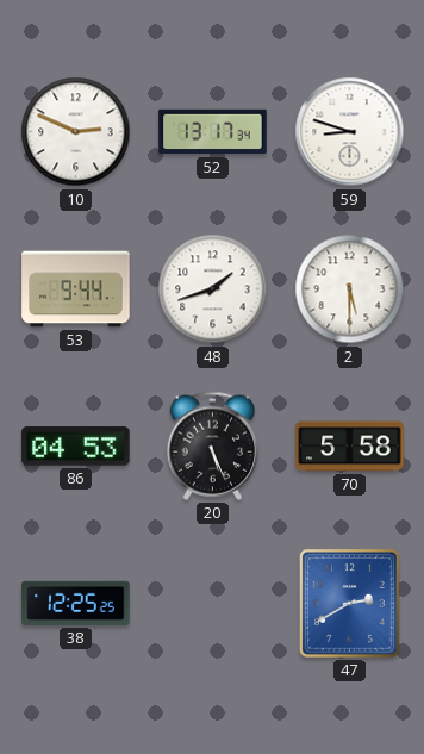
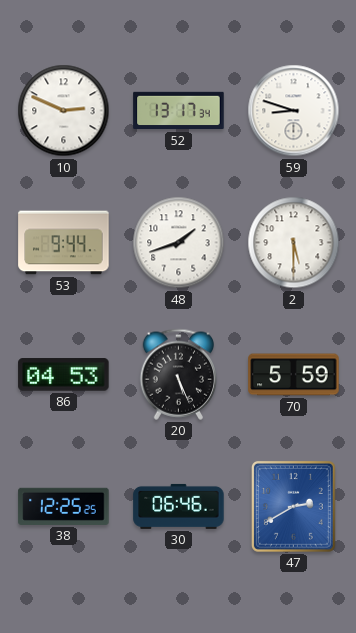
70: 5:58 -> 5:59
30: none -> 06:46
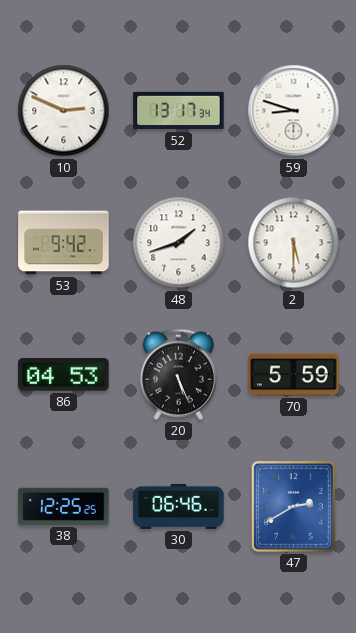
53: 9:44 -> 9:42
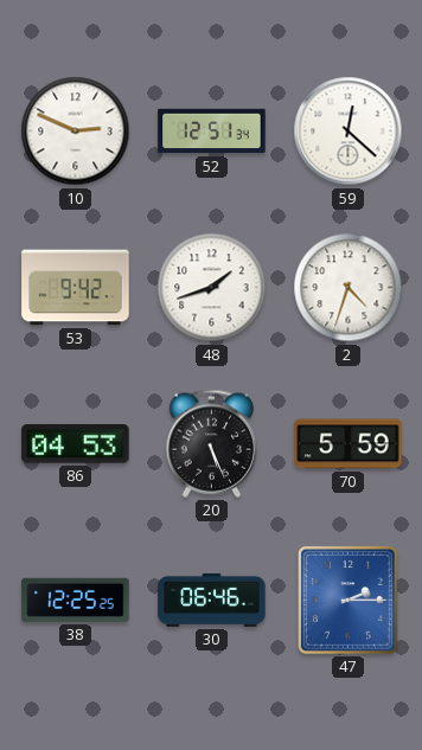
52: 13:17 -> 12:51
59: 8:48 -> 12:22
2: 5:30 -> 4:33
47: 2:40 -> 2:15
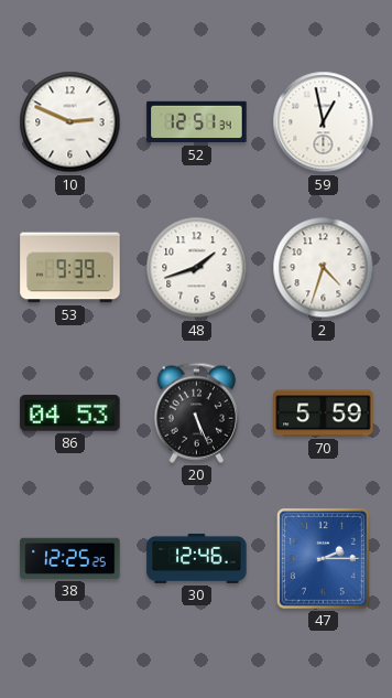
59: 12:22 -> 12:58
53: 9:42 -> 9:39
30: 06:46 -> 12:46
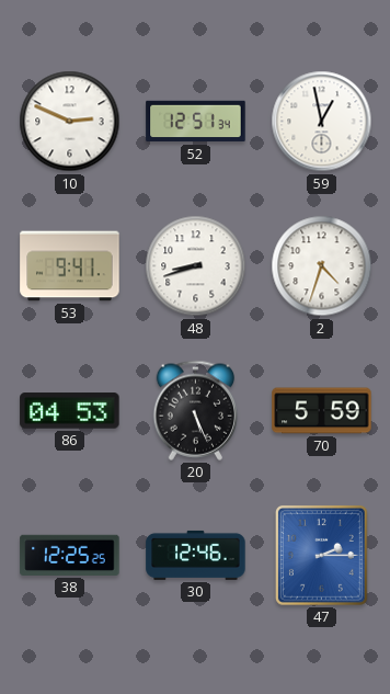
53: 9:39 -> 9:41
48: 1:42 -> 8:42
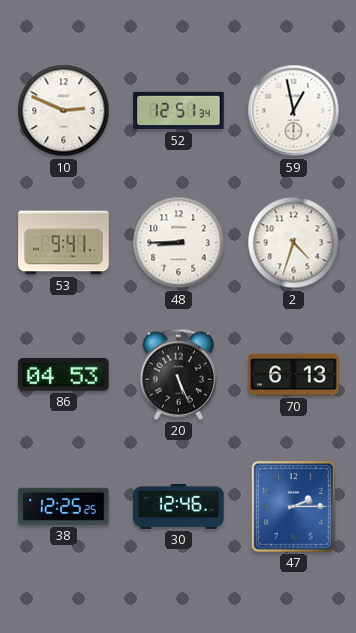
48: 8:42 -> 8:45
70: 5:59 -> 6:13
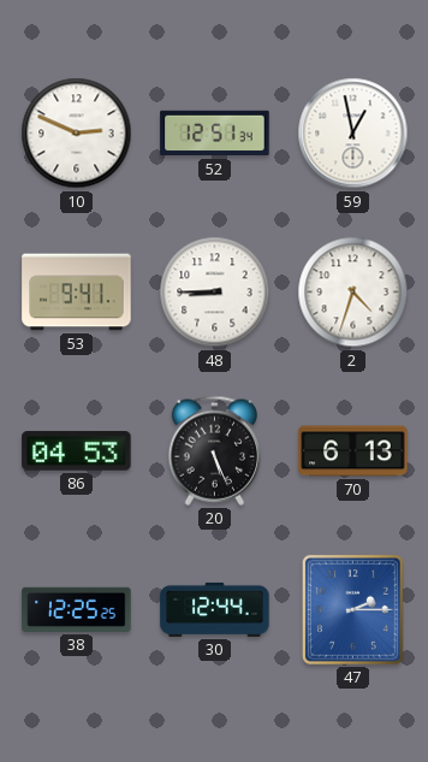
30: 12:46 -> 12:44
